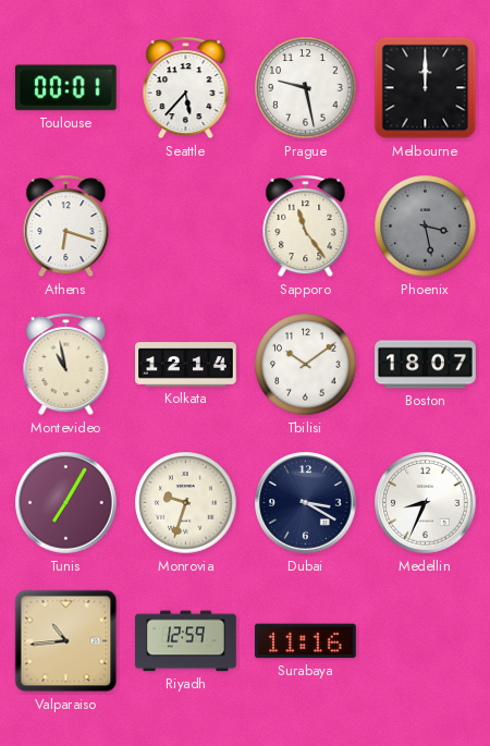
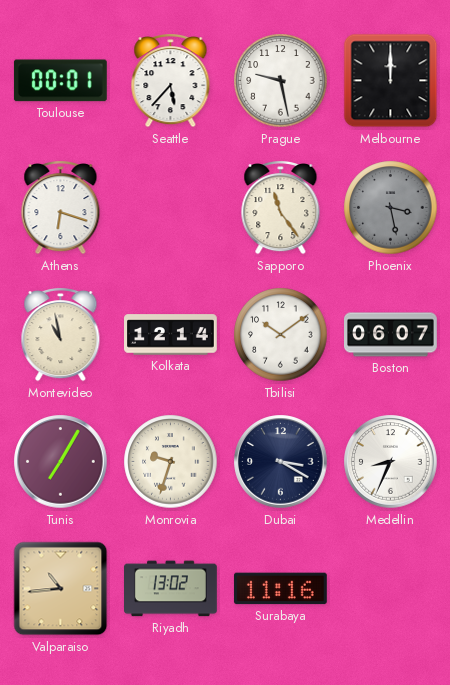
Boston: 18:07 -> 06:07
Riyadh: 12:59 -> 13:02
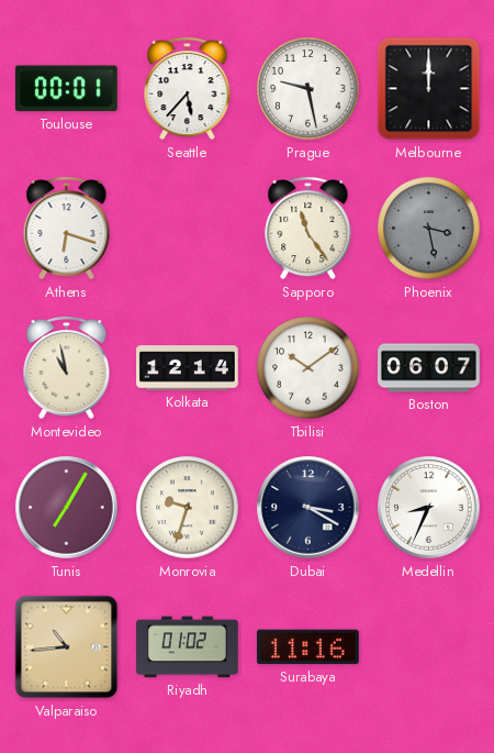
Riyadh: 13:02 -> 01:02
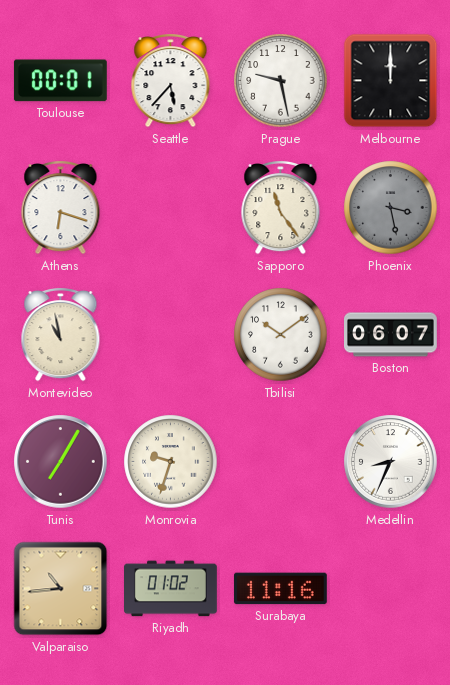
Kolkata: 12:14 -> none
Dubai: 3:20 -> none
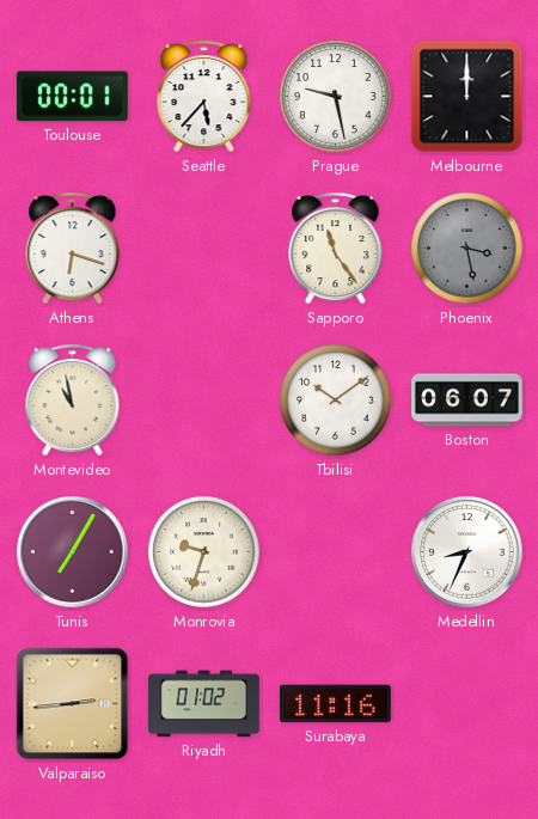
Valparaiso: 10:44 -> 2:44
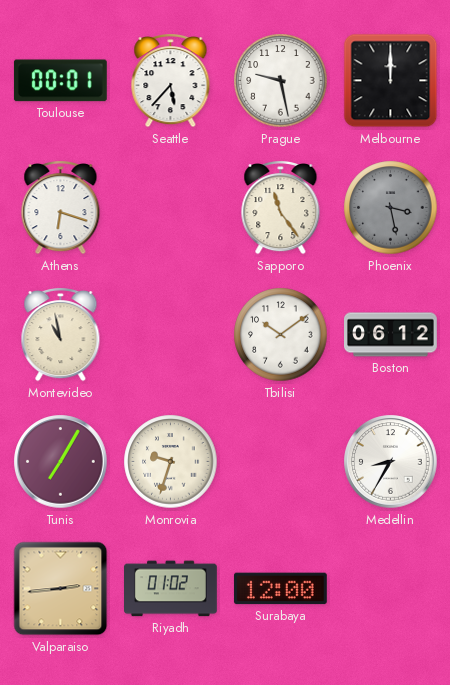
Boston: 06:07 -> 06:12
Medellin: 8:34 -> 8:35
Surabaya: 11:16 -> 12:00
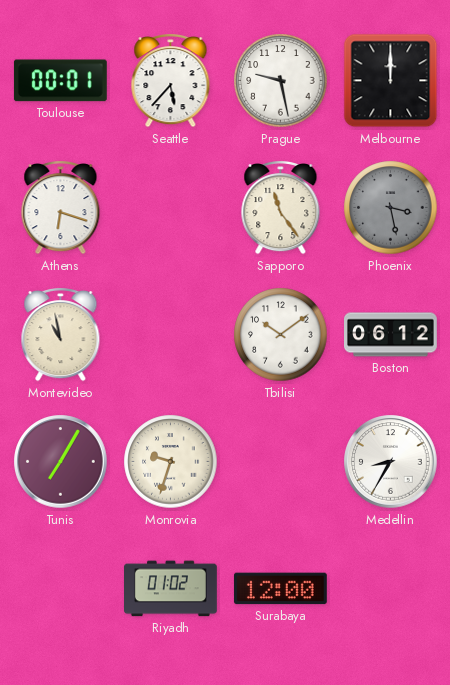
Valparaiso: 2:44 -> none
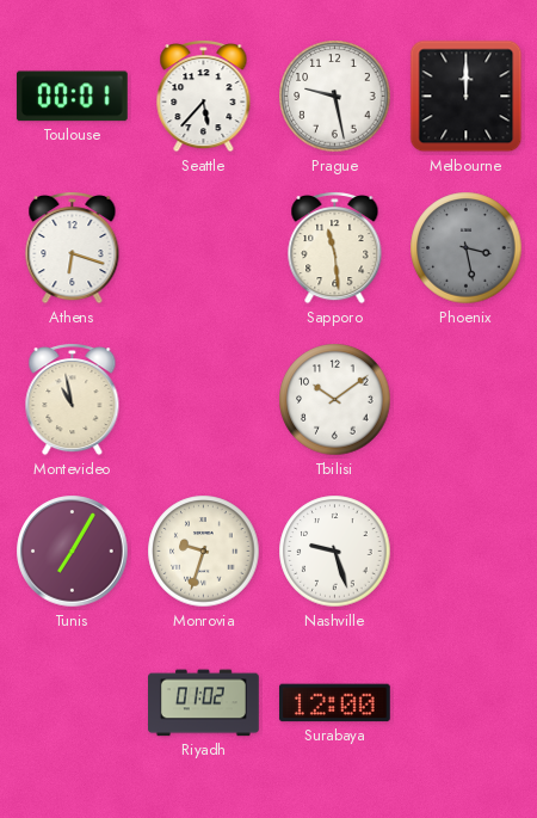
Sapporo: 11:24 -> 11:29
Boston: 06:12 -> none
Nashville: none -> 9:27
Medellin: 8:35 -> none
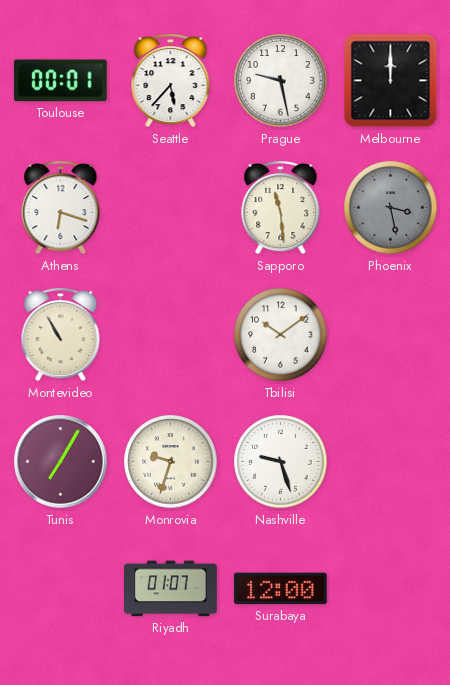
Montevideo: 10:58 -> 10:55
Riyadh: 01:02 -> 01:07
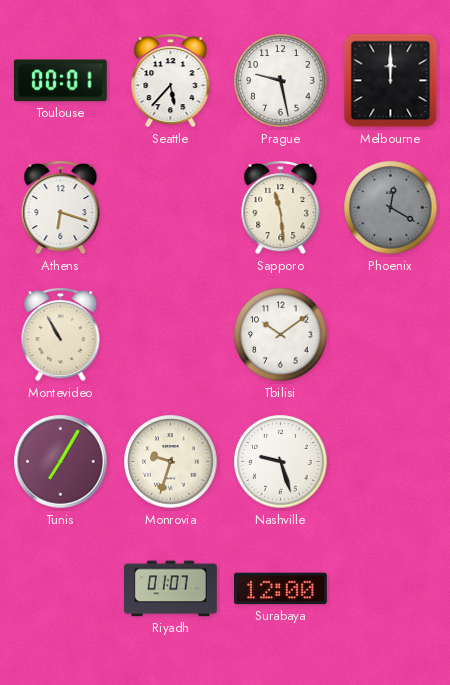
Phoenix: 3:28 -> 12:20
